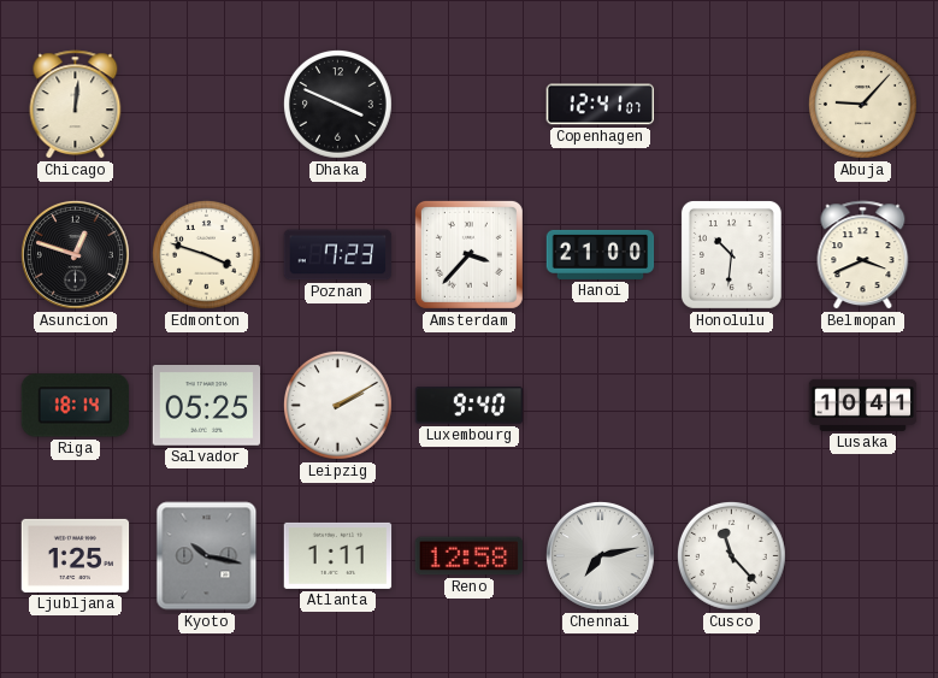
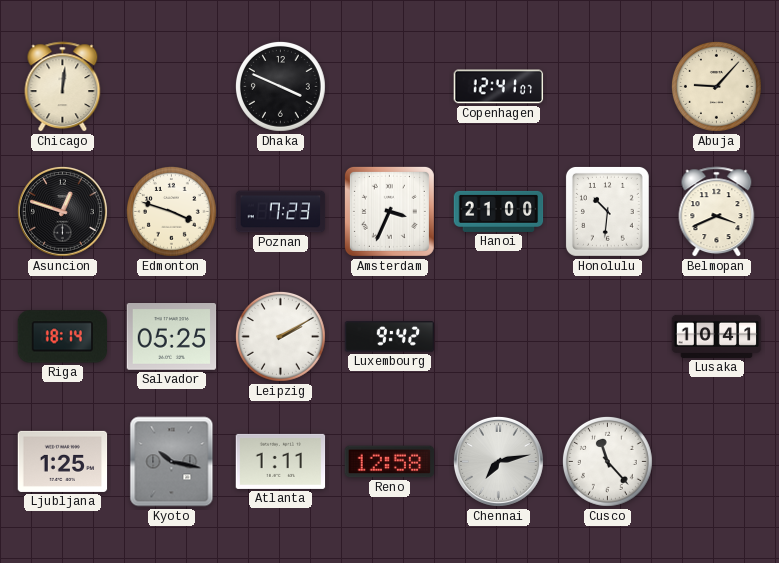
Amsterdam: 3:37 -> 3:34
Luxembourg: 9:40 -> 9:42
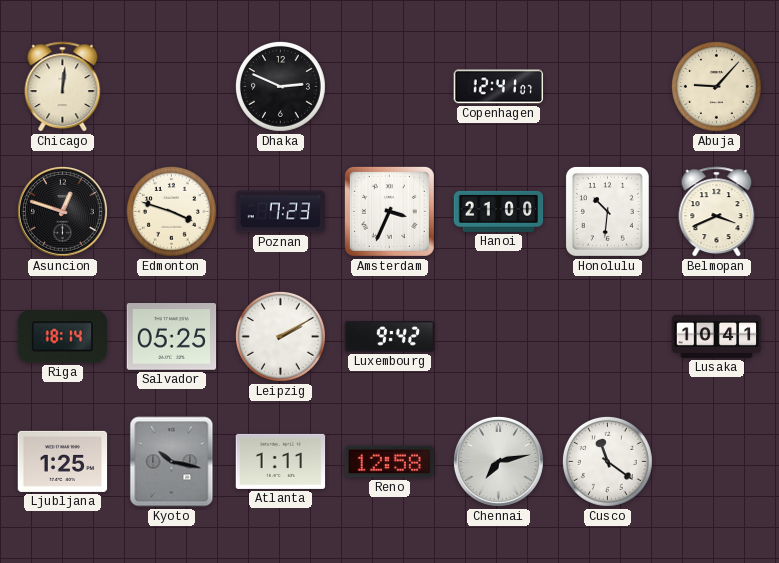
Dhaka: 3:49 -> 2:49
Cusco: 11:23 -> 11:21
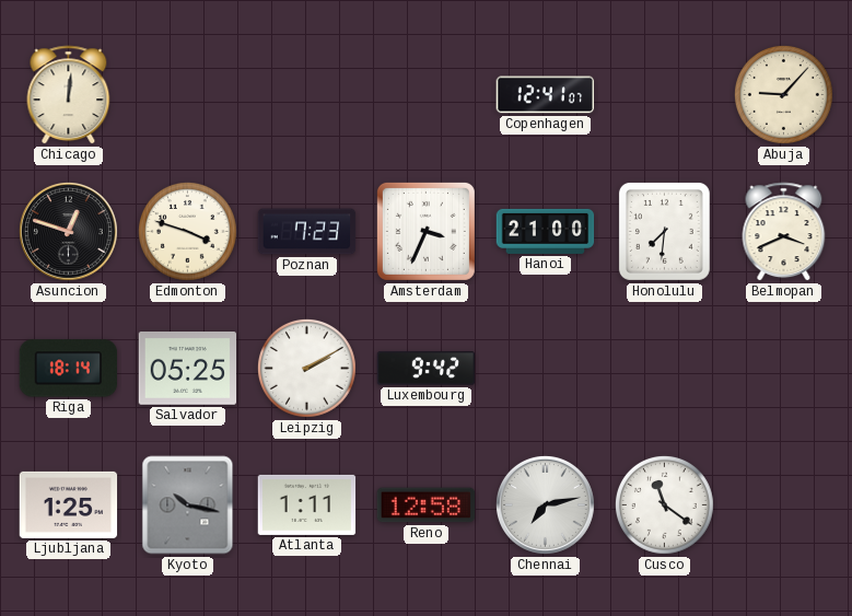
Dhaka: 2:49 -> none
Honolulu: 10:31 -> 7:31
Lusaka: 10:41 -> none
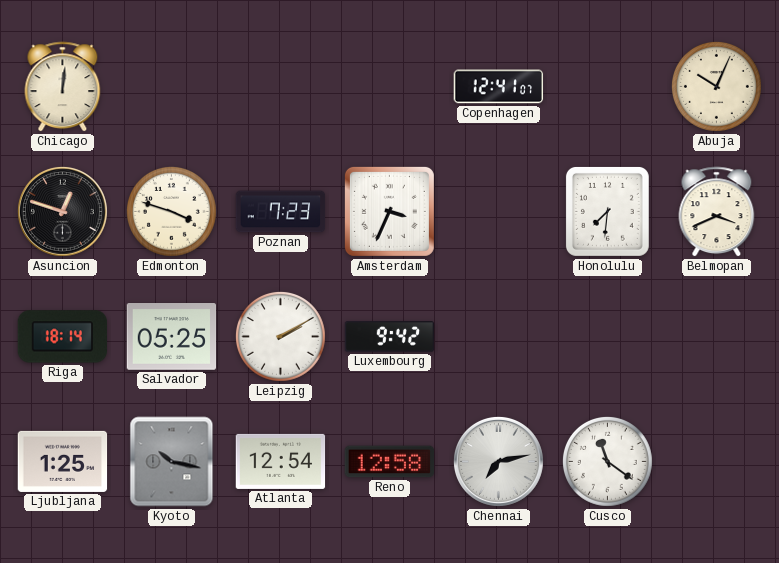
Abuja: 9:07 -> 10:04
Hanoi: 21:00 -> none
Atlanta: 1:11 -> 12:54
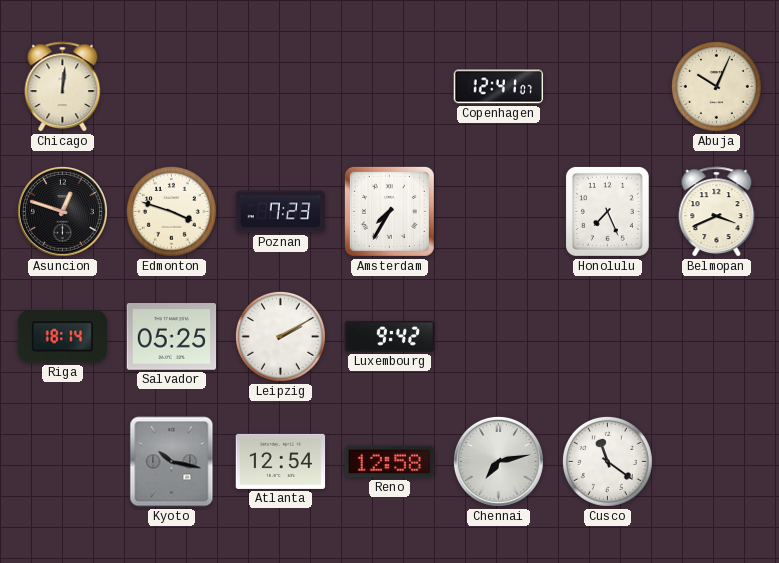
Amsterdam: 3:34 -> 7:35
Honolulu: 7:31 -> 7:26
Ljubljana: 1:25 -> none
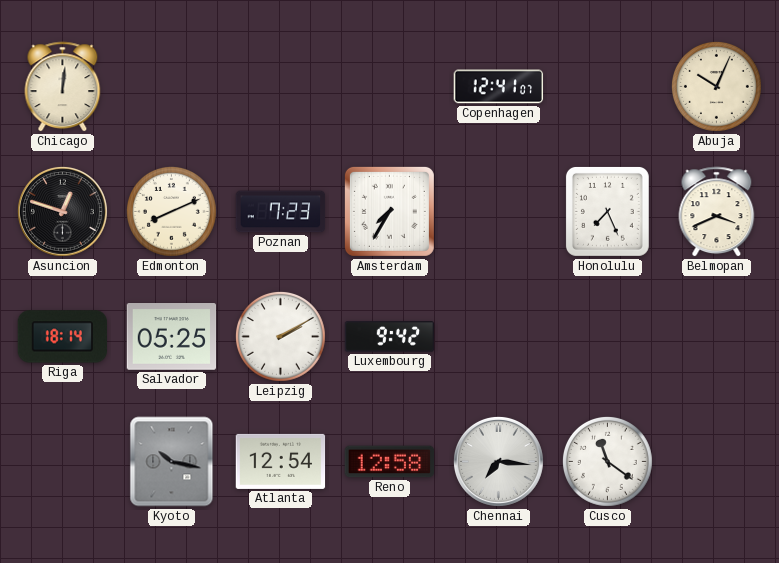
Edmonton: 3:48 -> 8:11
Chennai: 7:13 -> 7:16
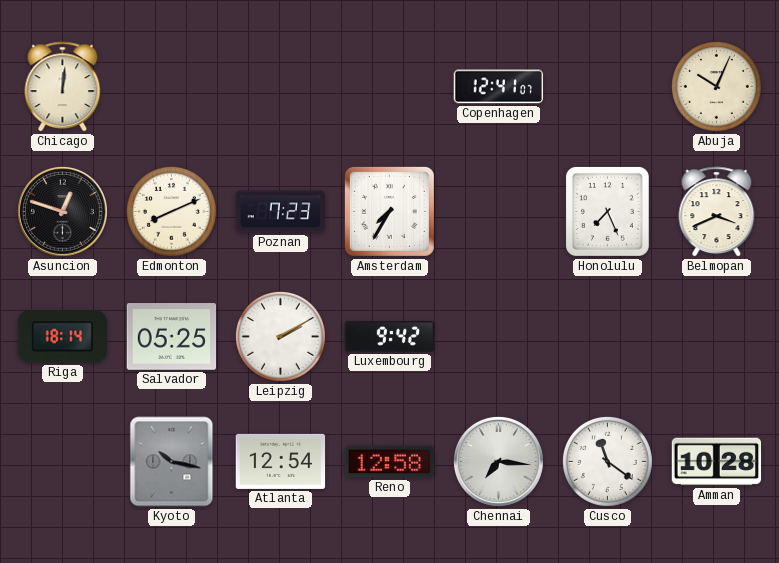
Amman: none -> 10:28
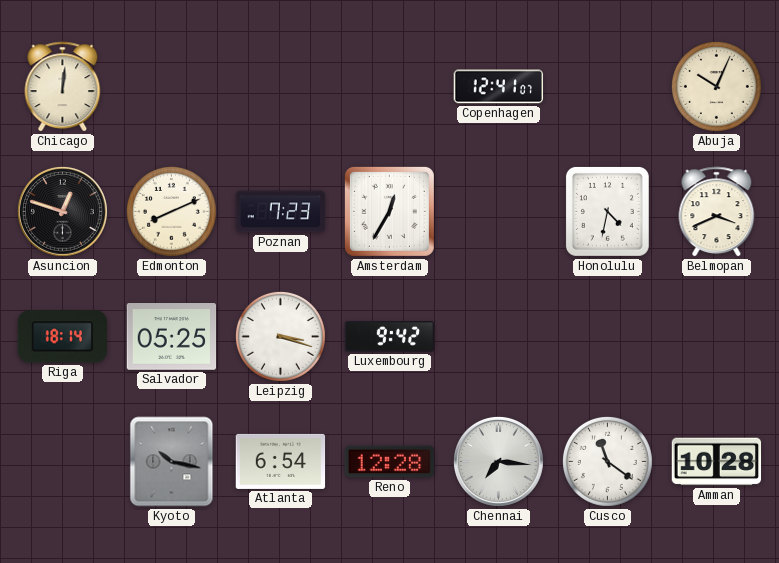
Amsterdam: 7:35 -> 12:35
Honolulu: 7:26 -> 4:32
Leipzig: 2:10 -> 3:18
Atlanta: 12:54 -> 6:54
Reno: 12:58 -> 12:28
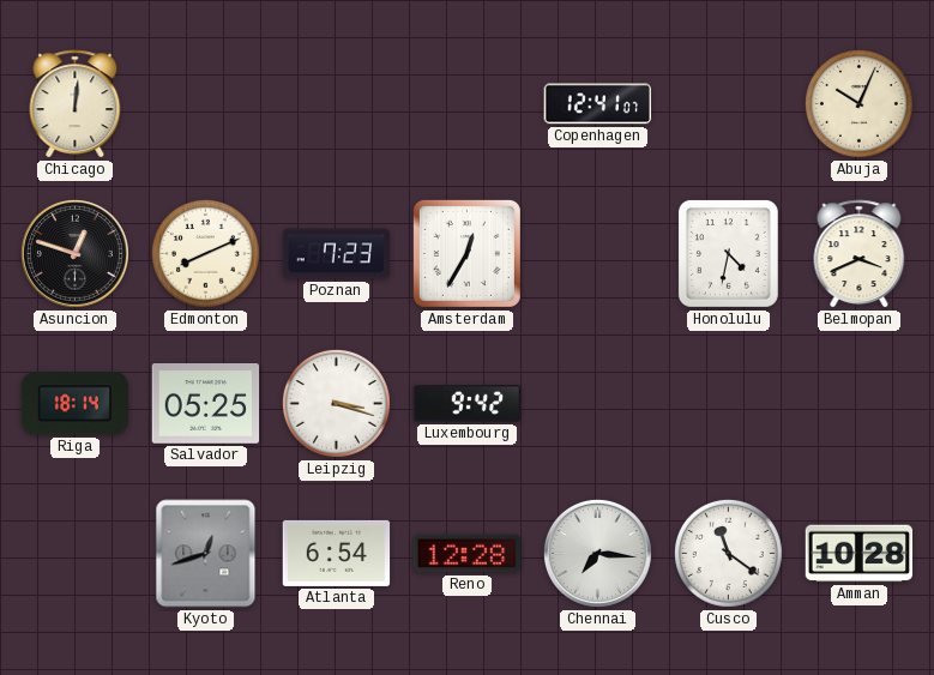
Kyoto: 10:17 -> 12:42
